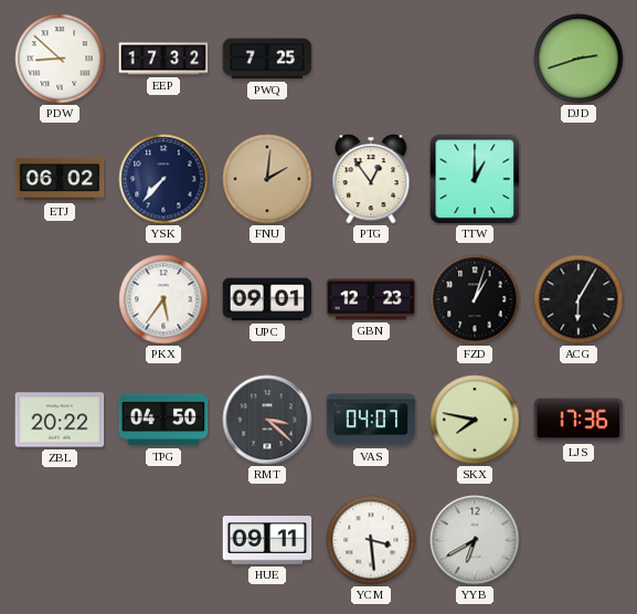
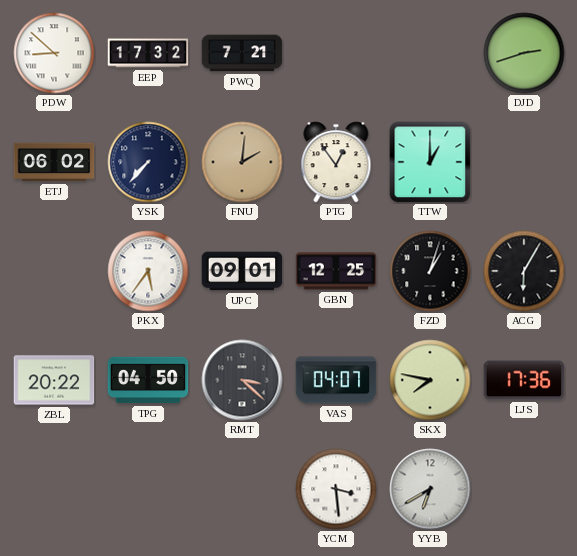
PWQ: 7:25 -> 7:21
GBN: 12:23 -> 12:25
HUE: 09:11 -> none
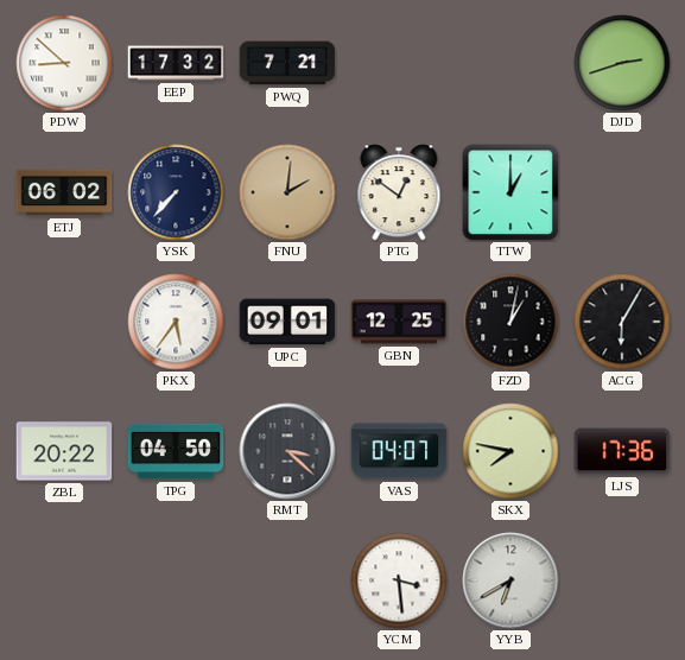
PTG: 12:54 -> 12:51
FZD: 1:03 -> 1:02
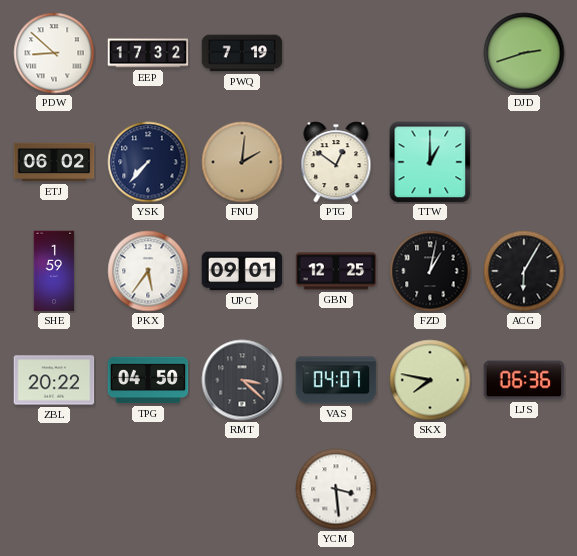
PWQ: 7:21 -> 7:19
SHE: none -> 1:59
LJS: 17:36 -> 06:36
YYB: 6:40 -> none
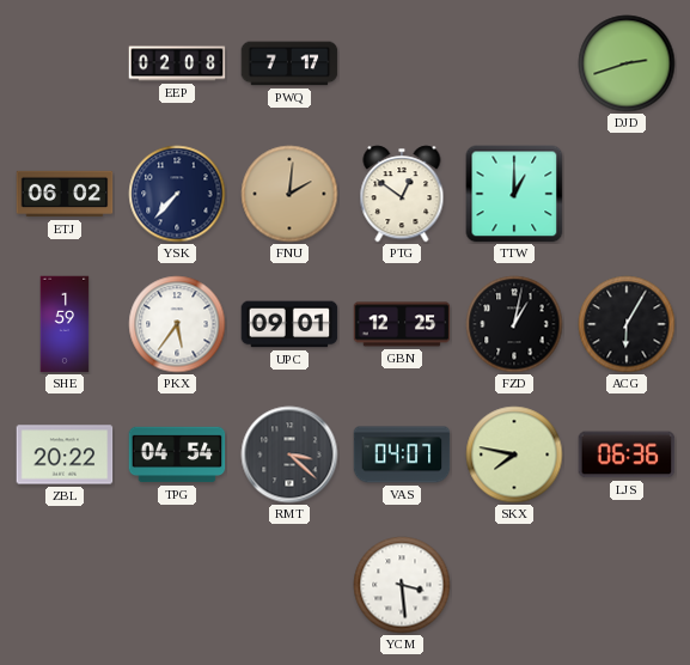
PDW: 8:52 -> none
EEP: 17:32 -> 02:08
PWQ: 7:19 -> 7:17
TPG: 04:50 -> 04:54
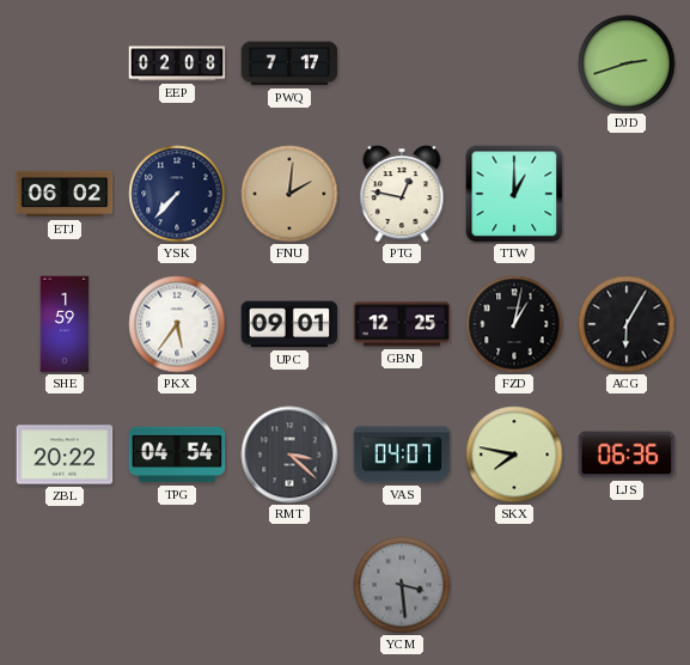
PTG: 12:51 -> 12:47
YCM dial: white -> grey
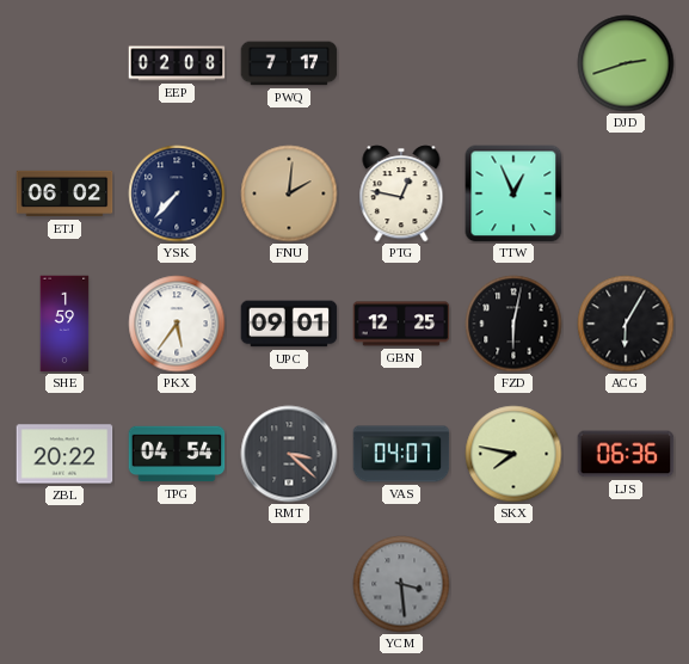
TTW: 1:00 -> 12:56
FZD: 1:02 -> 6:02
